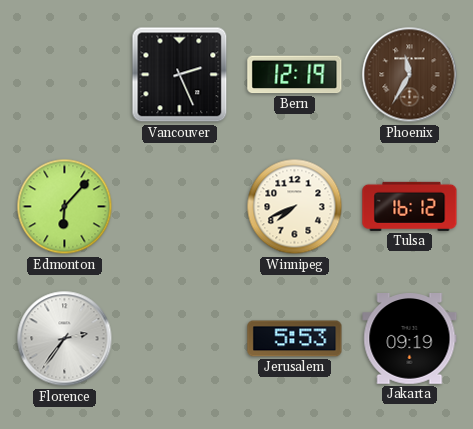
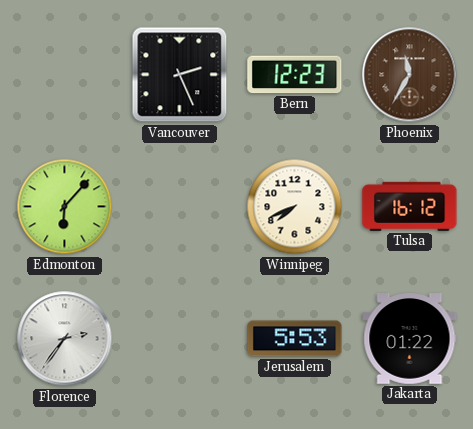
Bern: 12:19 -> 12:23
Jakarta: 09:19 -> 01:22
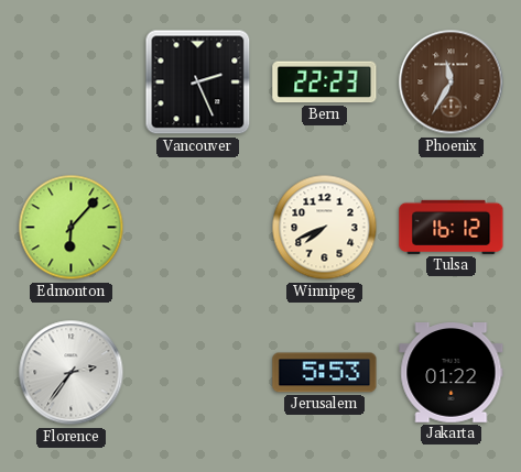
Bern: 12:23 -> 22:23
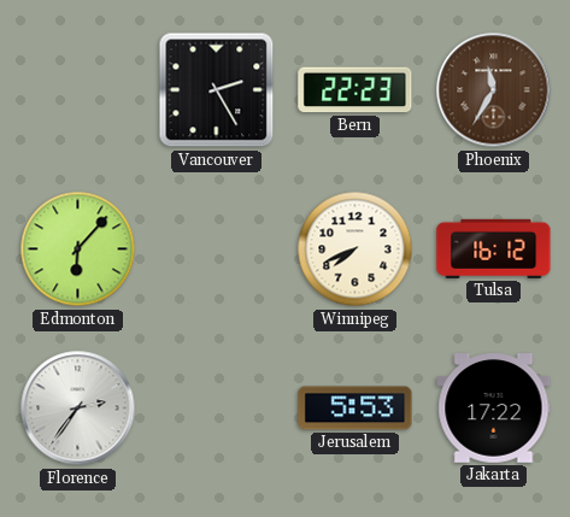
Vancouver: 2:26 -> 2:25
Jakarta: 01:22 -> 17:22
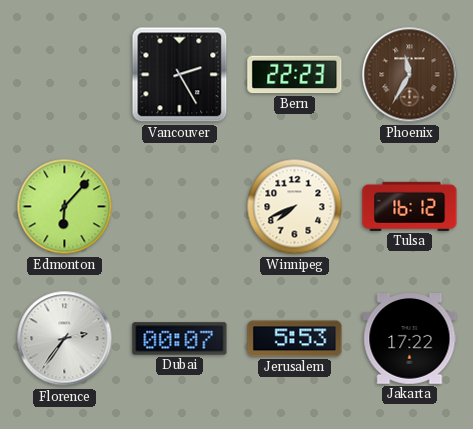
Dubai: none -> 00:07
